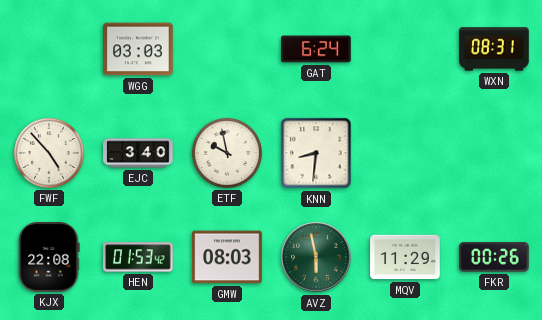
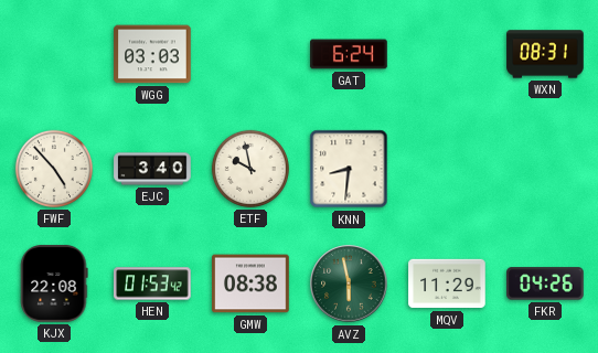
GMW: 08:03 -> 08:38
FKR: 00:26 -> 04:26
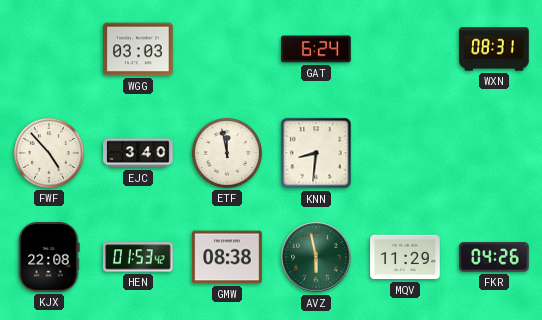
ETF: 9:58 -> 11:58
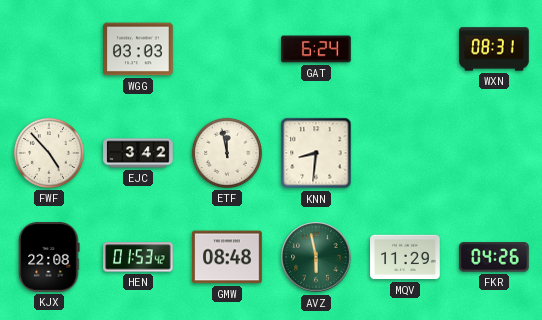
EJC: 3:40 -> 3:42
GMW: 08:38 -> 08:48
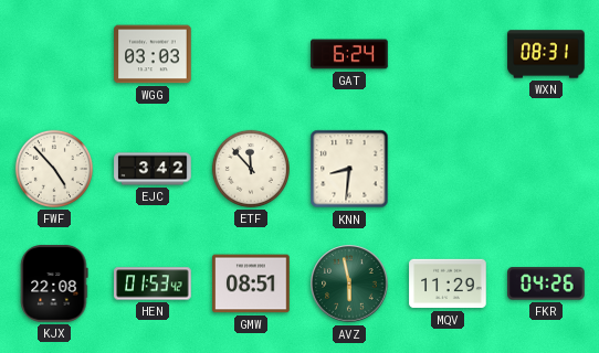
ETF: 11:58 -> 11:53
GMW: 08:48 -> 08:51
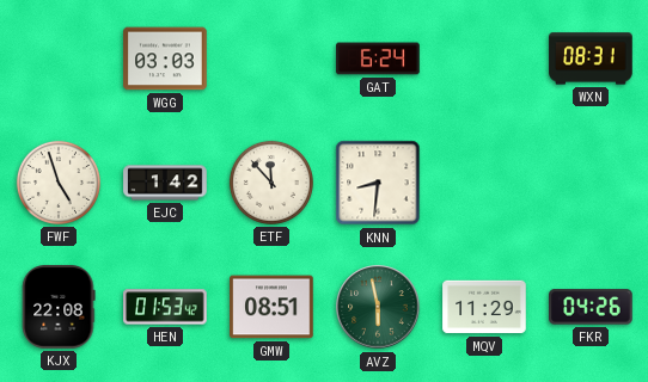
FWF: 4:53 -> 4:57
EJC: 3:42 -> 1:42
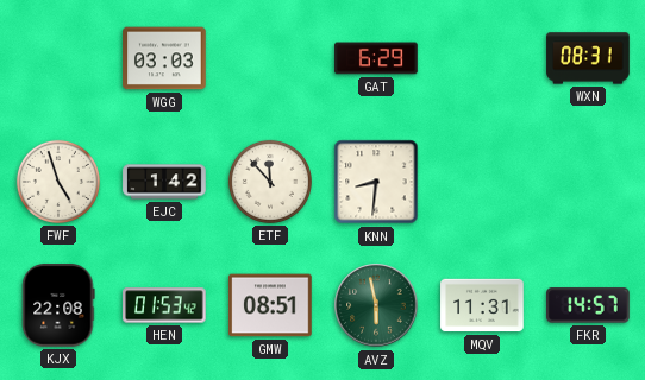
GAT: 6:24 -> 6:29
MQV: 11:29 -> 11:31
FKR: 04:26 -> 14:57
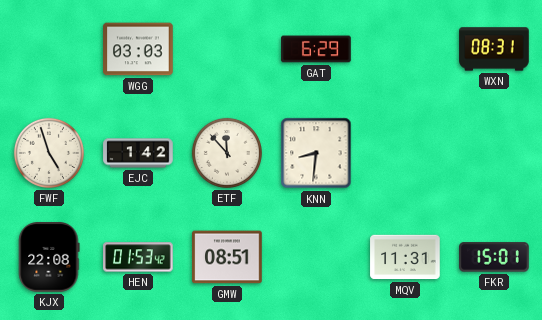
AVZ: 5:58 -> none
FKR: 14:57 -> 15:01
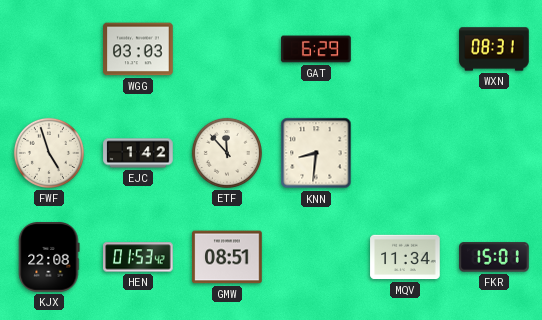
MQV: 11:31 -> 11:34
